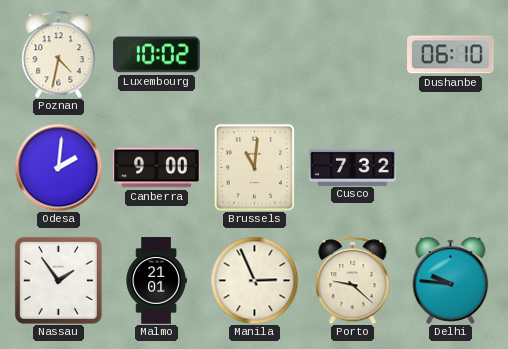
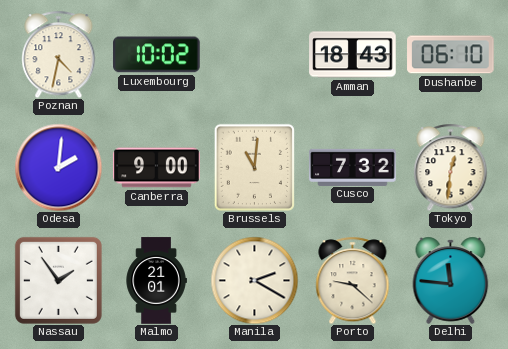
Amman: none -> 18:43
Tokyo: none -> 12:31
Manila: 2:56 -> 2:20
Delhi: 9:46 -> 11:46
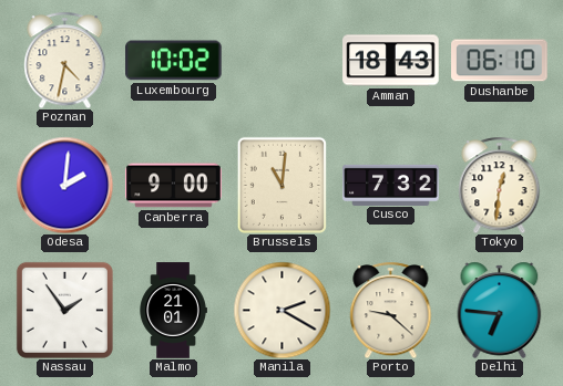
Delhi: 11:46 -> 6:46
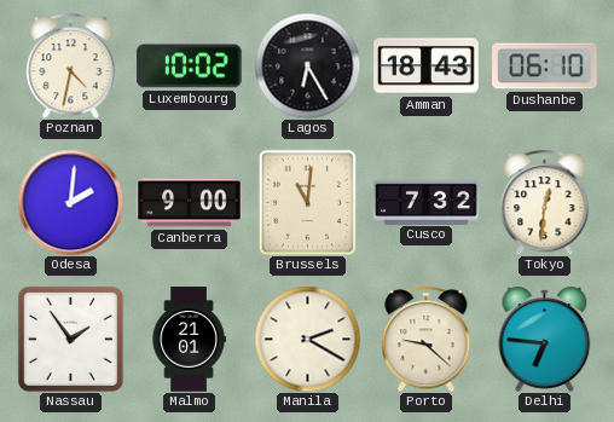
Lagos: none -> 6:25
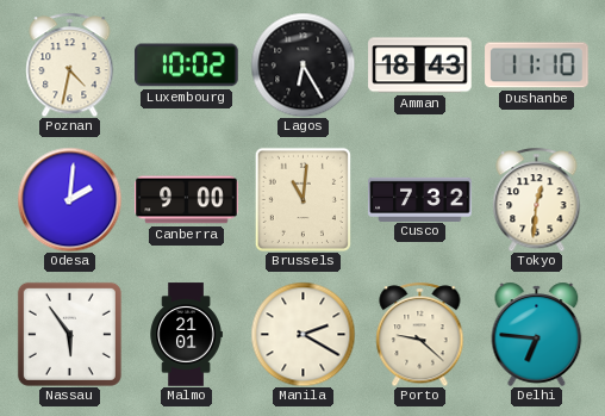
Dushanbe: 06:10 -> 11:10
Nassau: 1:54 -> 5:54
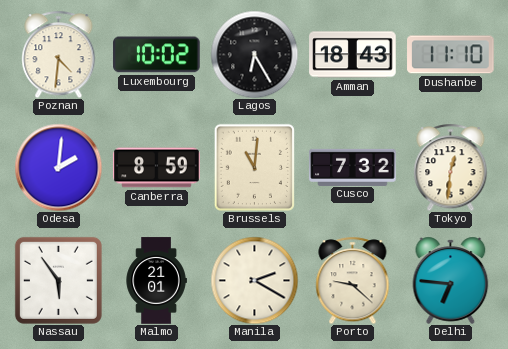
Poznan: 4:32 -> 4:31
Canberra: 9:00 -> 8:59
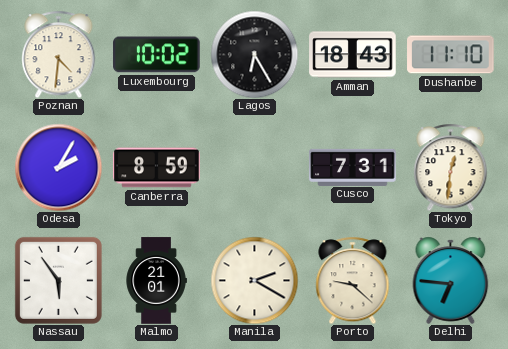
Odesa: 2:01 -> 2:05
Brussels: 11:01 -> none
Cusco: 7:32 -> 7:31
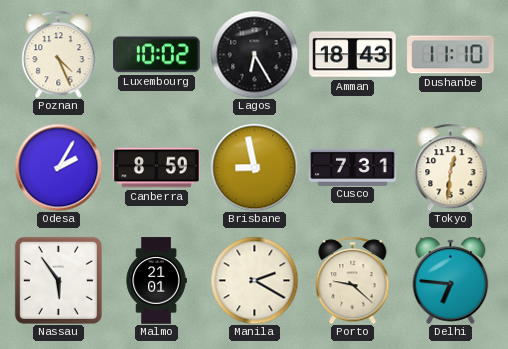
Poznan: 4:31 -> 4:26
Brisbane: none -> 8:58
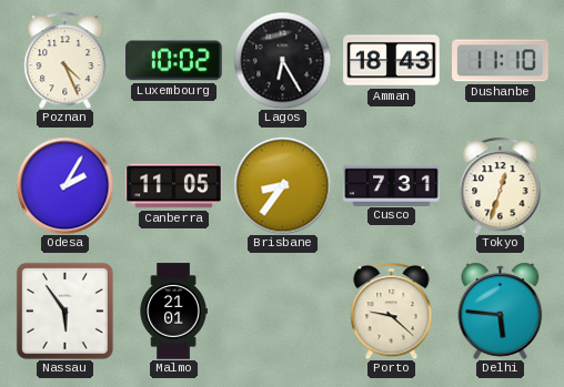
Canberra: 8:59 -> 11:05
Brisbane: 8:58 -> 8:36
Tokyo: 12:31 -> 12:33
Manila: 2:20 -> none
Delhi: 6:46 -> 5:46
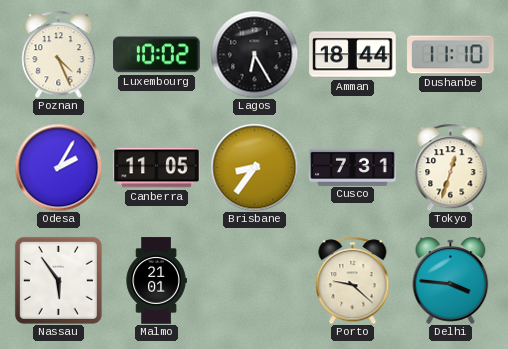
Amman: 18:43 -> 18:44
Delhi: 5:46 -> 3:46
